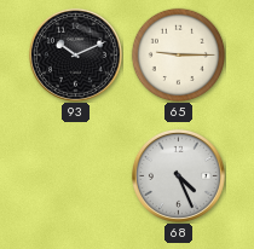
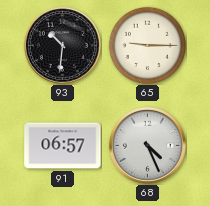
93: 10:11 -> 10:31
91: none -> 06:57
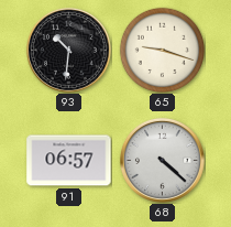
65: 9:15 -> 9:18
68: 4:26 -> 4:22
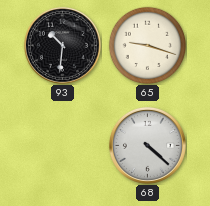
91: 06:57 -> none
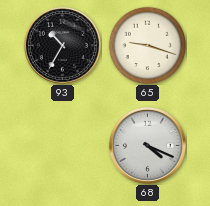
93: 10:31 -> 10:35
68: 4:22 -> 4:19
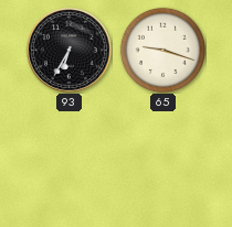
93: 10:35 -> 6:35
68: 4:19 -> none
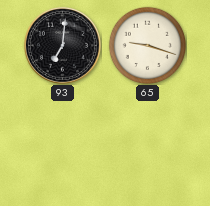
93: 6:35 -> 7:01
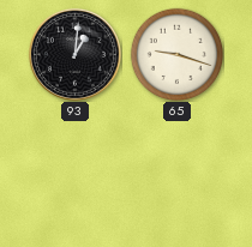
93: 7:01 -> 1:01
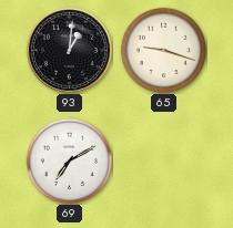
69: none -> 7:10
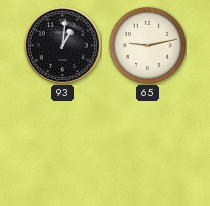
65: 9:18 -> 9:13
69: 7:10 -> none
